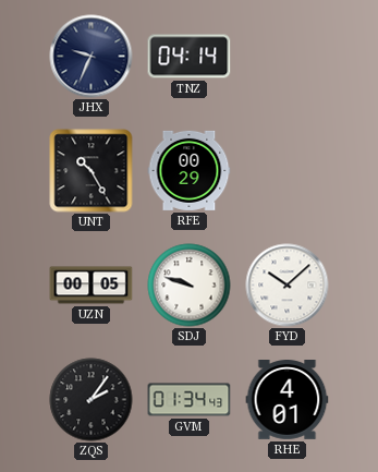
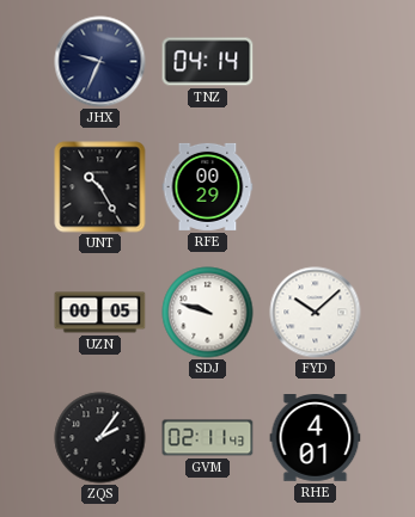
GVM: 01:34 -> 02:11
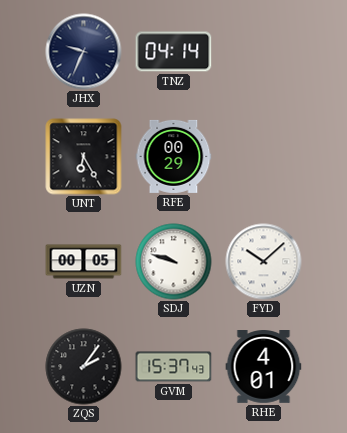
UNT: 10:25 -> 6:25
GVM: 02:11 -> 15:37
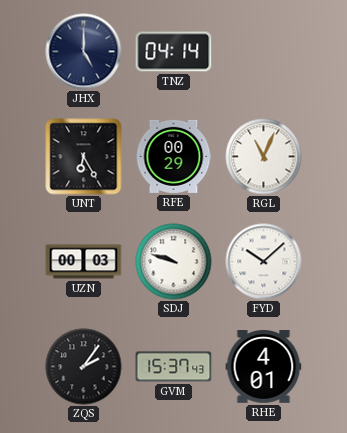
JHX: 9:34 -> 5:00
RGL: none -> 11:04
UZN: 00:05 -> 00:03
